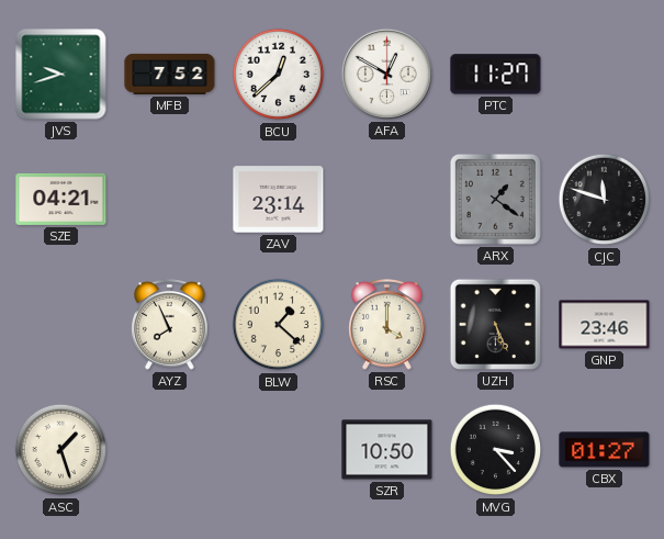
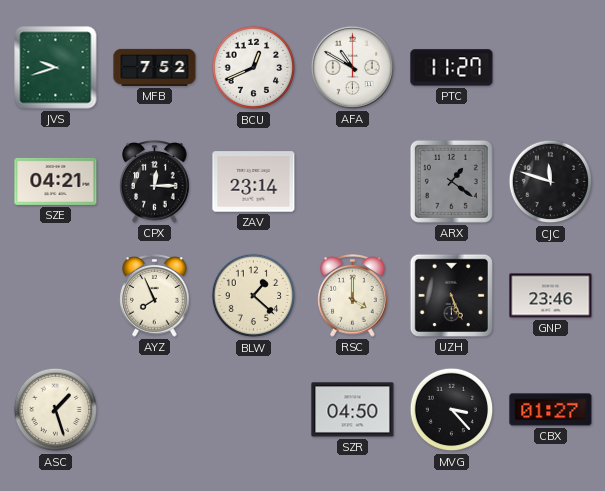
BCU: 12:38 -> 12:41
AFA: 12:50 -> 10:50
CPX: none -> 12:15
SZR: 10:50 -> 04:50
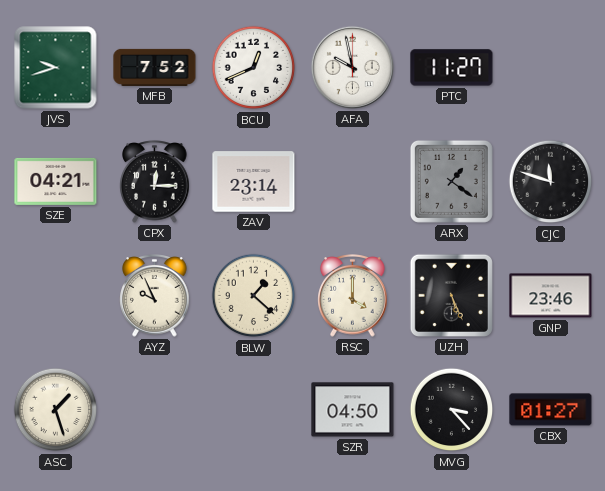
AFA: 10:50 -> 9:58
AYZ: 7:56 -> 9:56
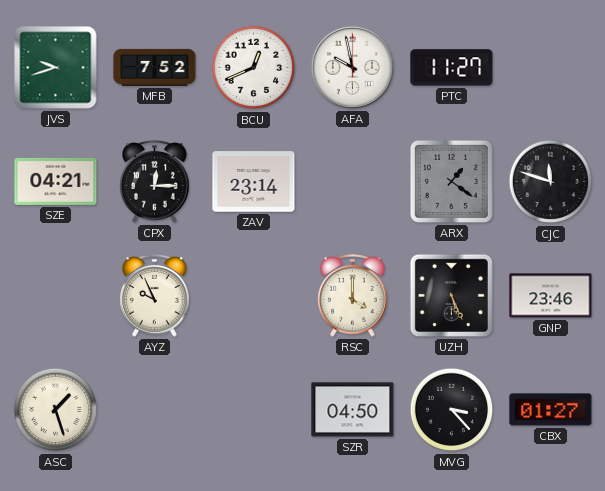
BLW: 1:22 -> none
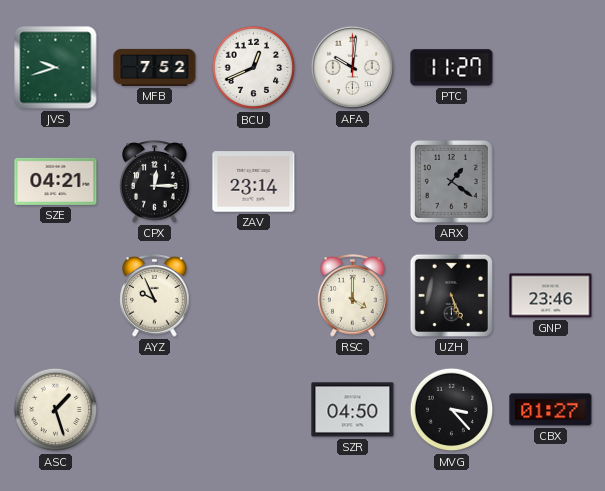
AFA: 9:58 -> 10:01
CJC: 11:48 -> none
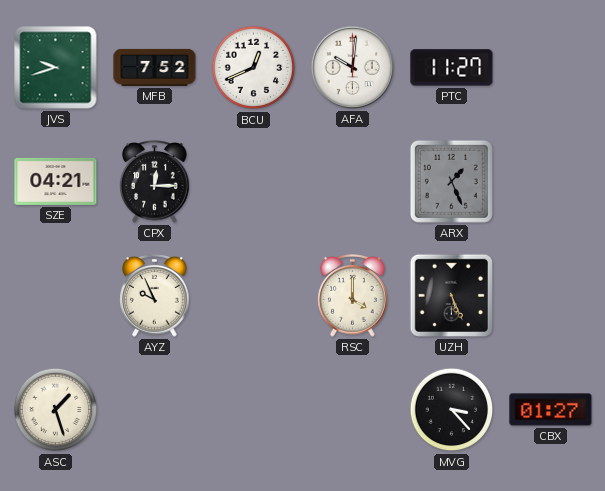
ZAV: 23:14 -> none
ARX: 1:21 -> 1:26
GNP: 23:46 -> none
SZR: 04:50 -> none
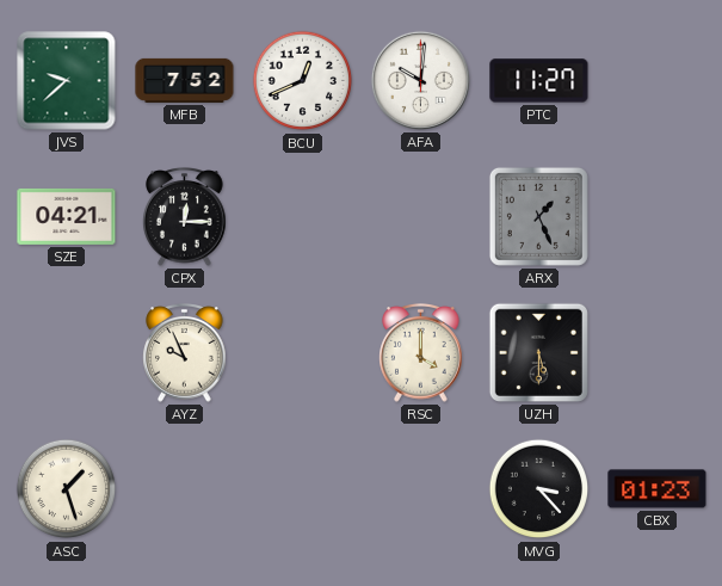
JVS: 9:42 -> 9:38
UZH: 5:26 -> 5:30
CBX: 01:27 -> 01:23
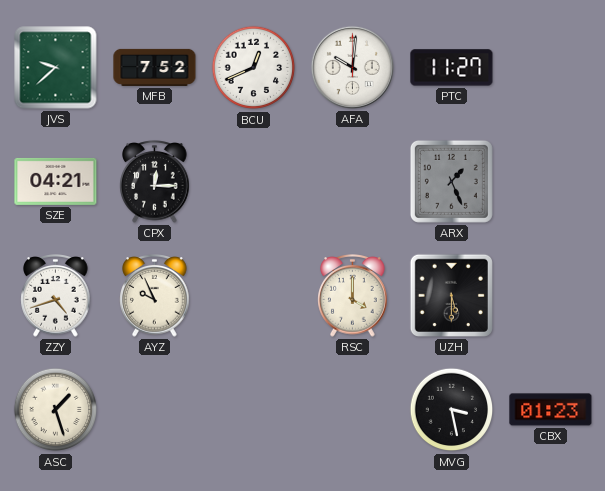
ZZY: none -> 4:42
MVG: 3:23 -> 3:28
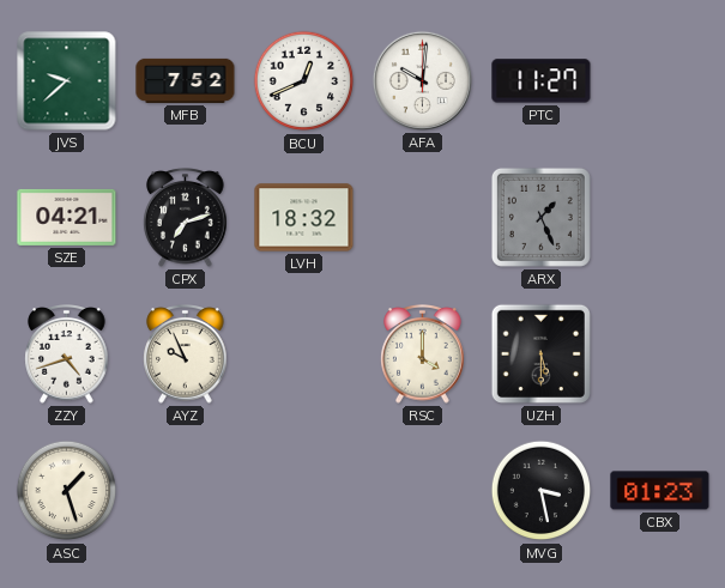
CPX: 12:15 -> 7:12
LVH: none -> 18:32
